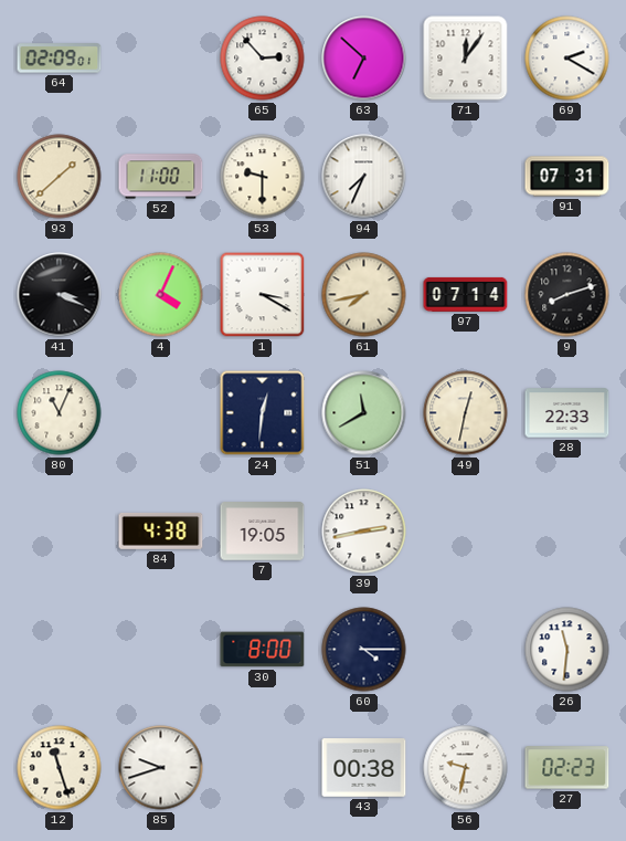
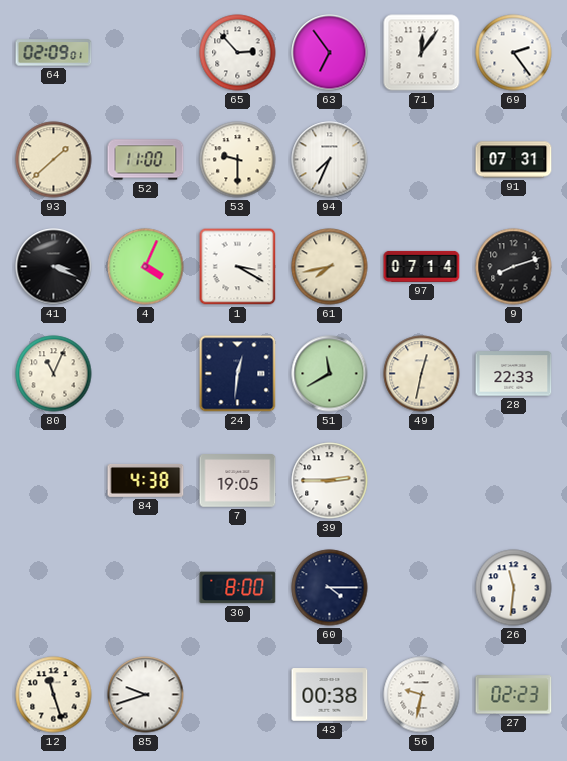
63: 6:52 -> 6:54
69: 2:20 -> 2:24
39: 2:43 -> 2:45
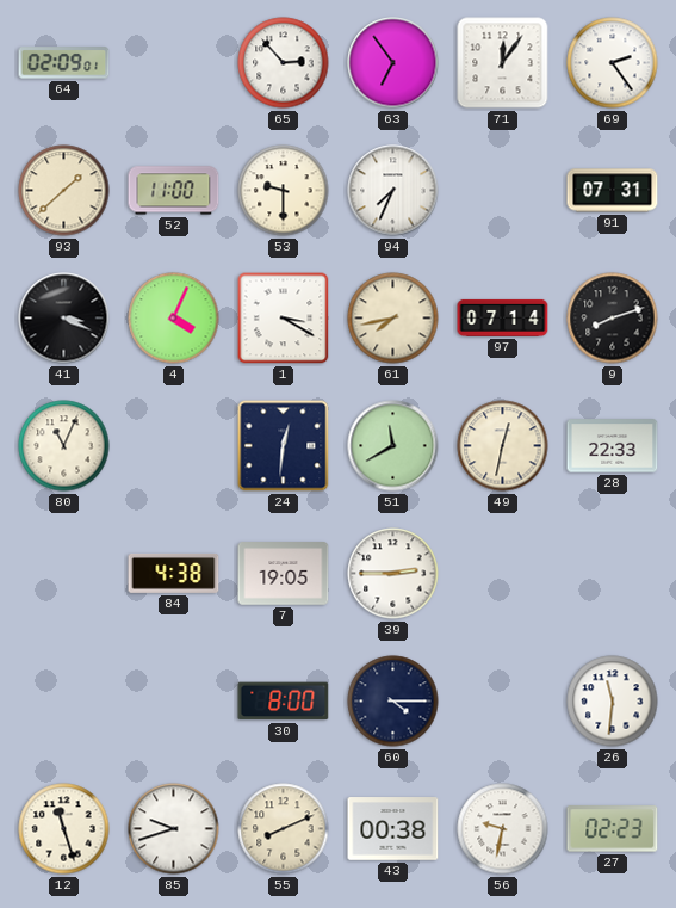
55: none -> 8:11
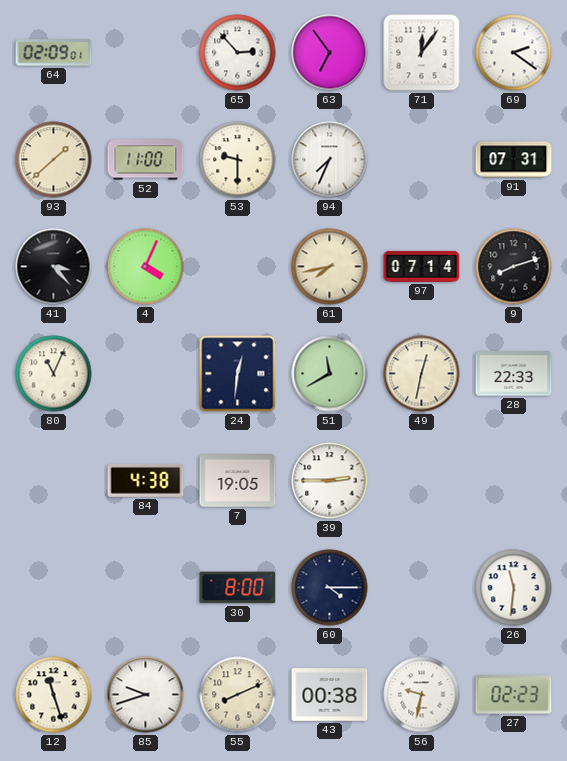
69: 2:24 -> 2:21
41: 3:19 -> 3:23
1: 3:20 -> none
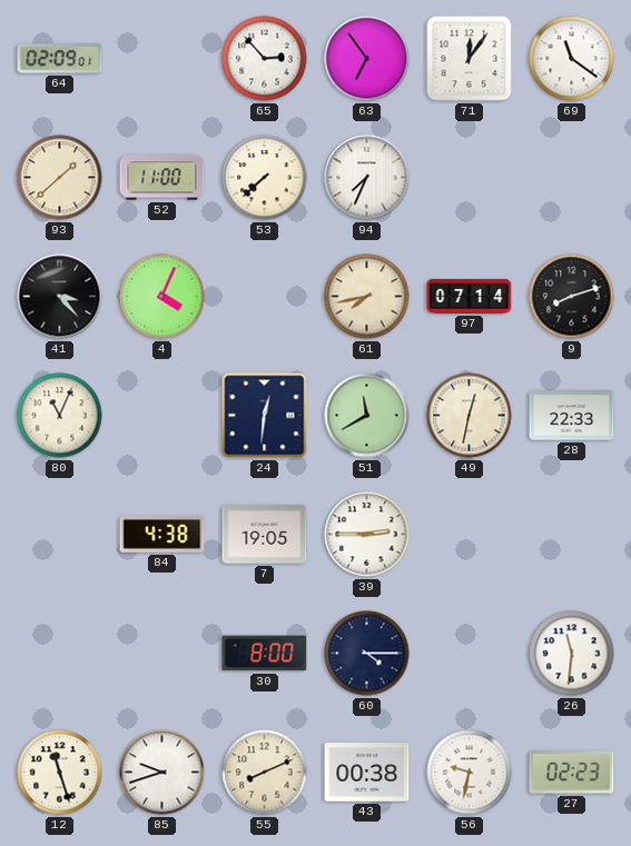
69: 2:21 -> 11:21
53: 9:30 -> 7:38
91: 07:31 -> none
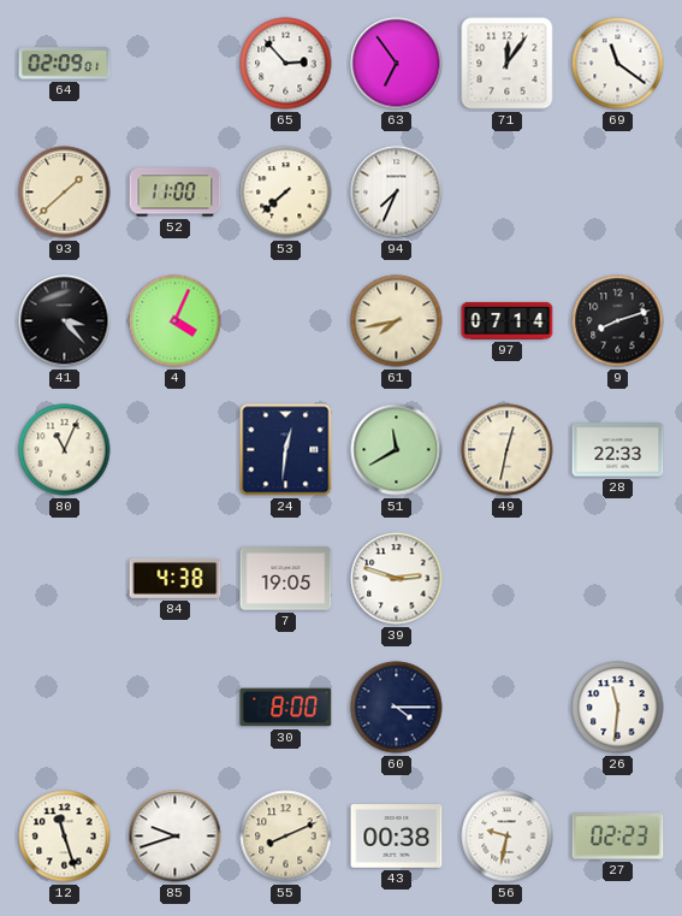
39: 2:45 -> 2:48
